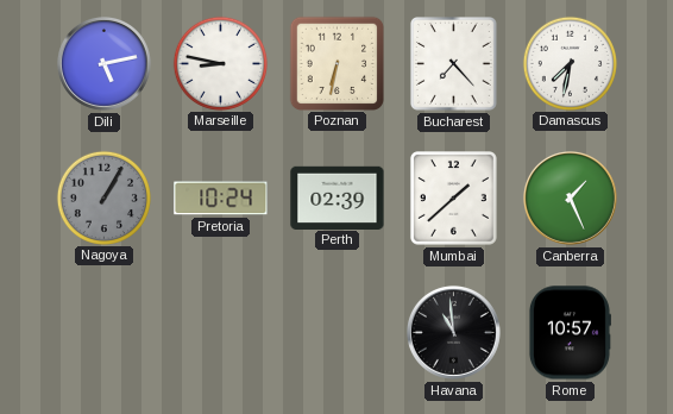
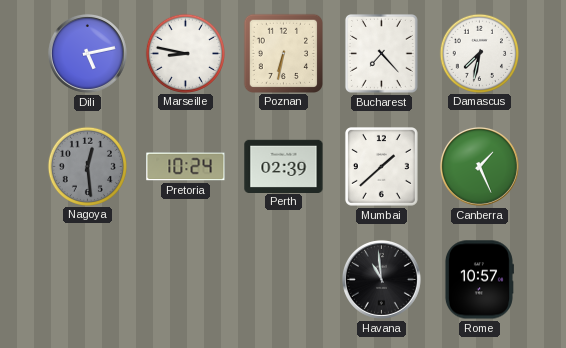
Nagoya: 1:05 -> 12:29
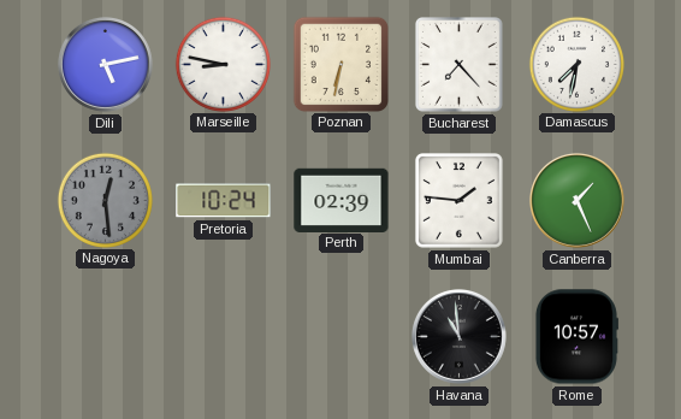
Mumbai: 1:38 -> 1:46
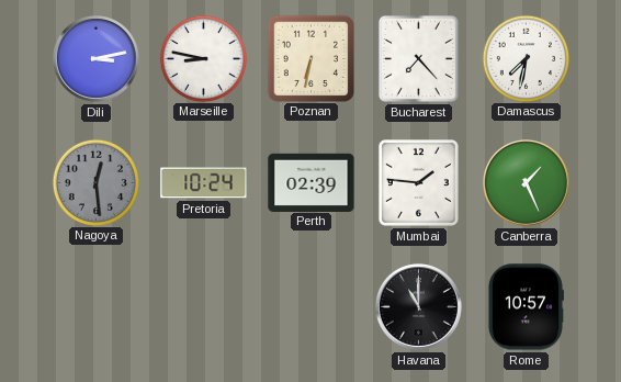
Dili: 5:13 -> 3:13
Havana: 10:59 -> 11:00
